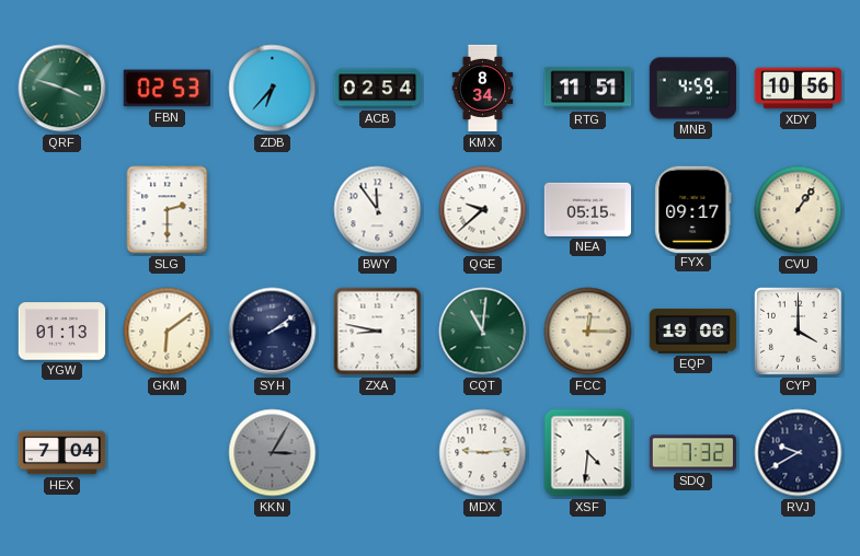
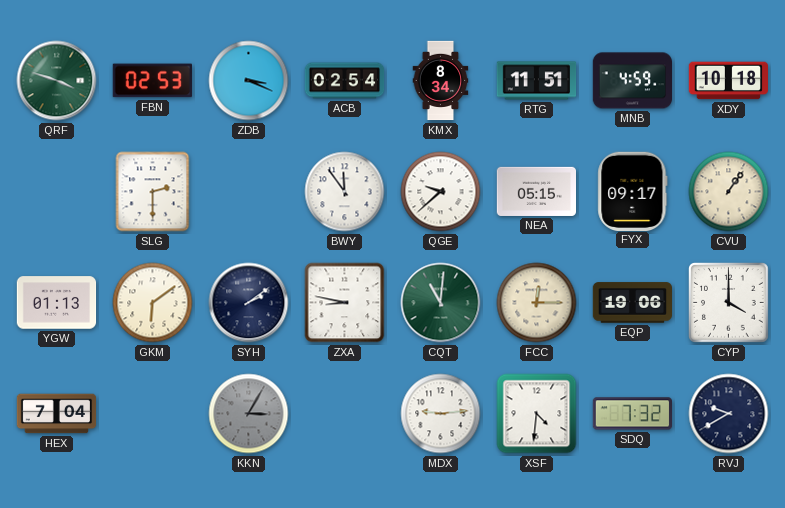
ZDB: 6:37 -> 3:19
XDY: 10:56 -> 10:18
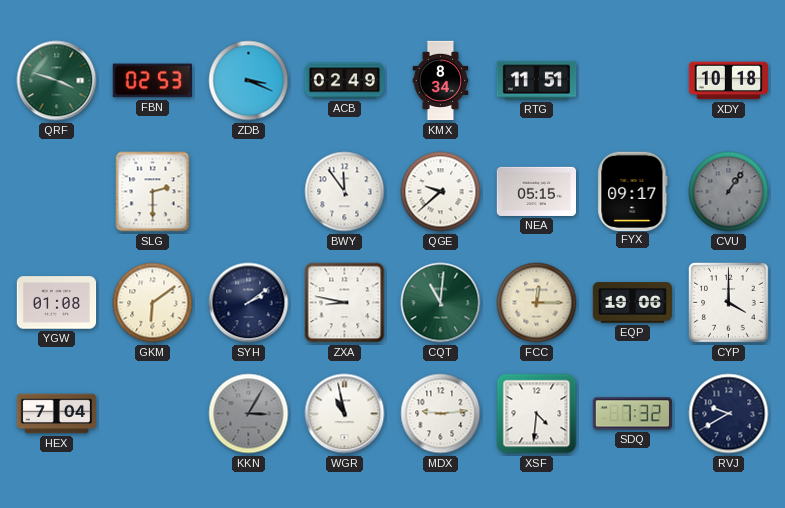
ACB: 02:54 -> 02:49
MNB: 4:59 -> none
CVU dial: cream -> grey
YGW: 01:13 -> 01:08
WGR: none -> 10:58
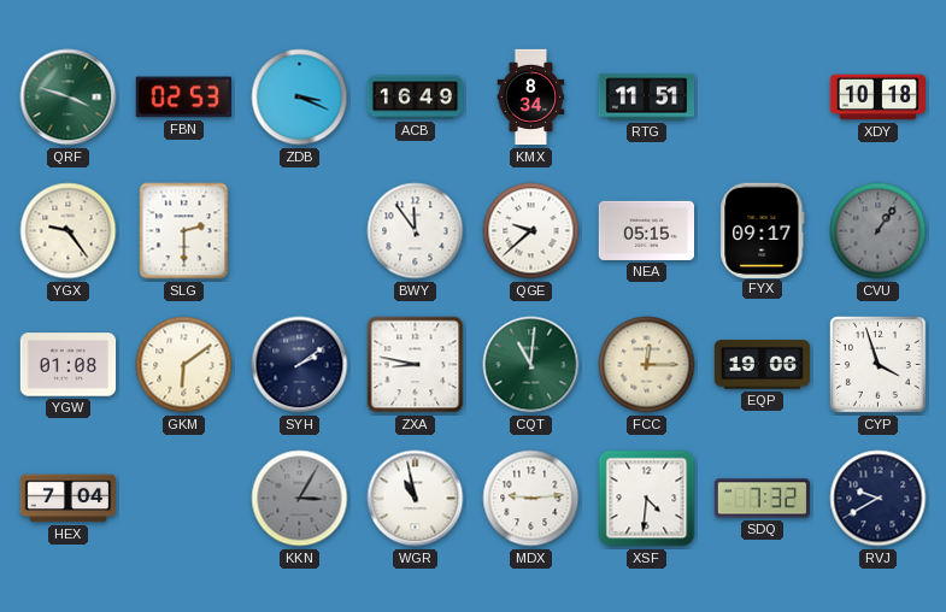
ACB: 02:49 -> 16:49
YGX: none -> 9:24
CYP: 4:00 -> 3:57
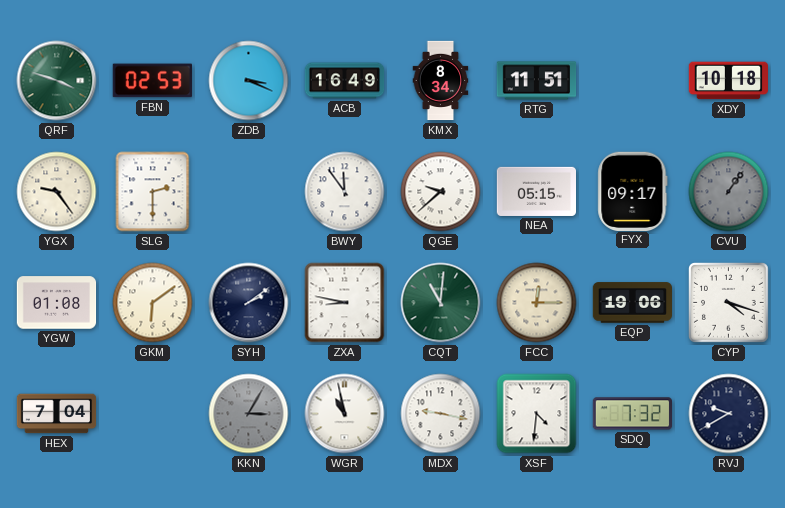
CYP: 3:57 -> 4:18
MDX: 9:14 -> 9:17
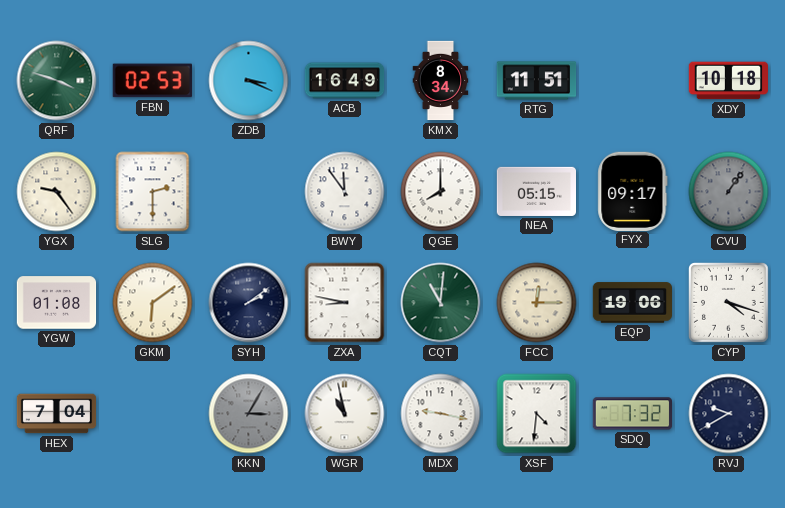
QGE: 9:38 -> 8:00
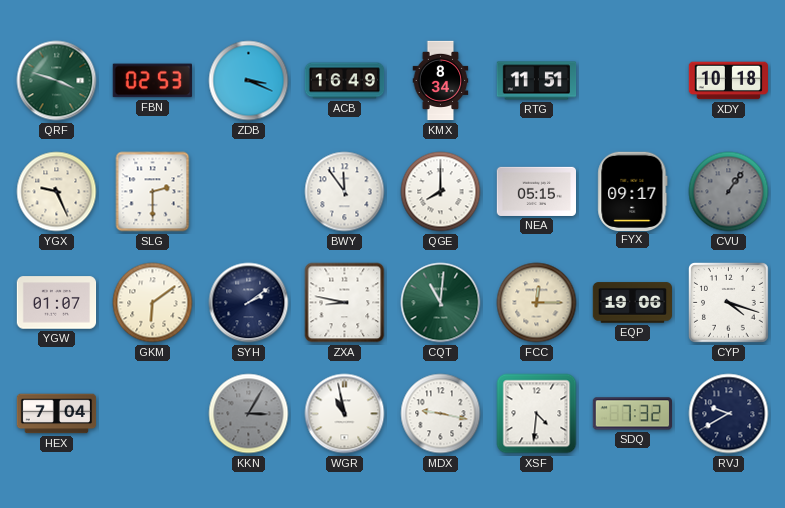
YGX: 9:24 -> 9:26
YGW: 01:08 -> 01:07
